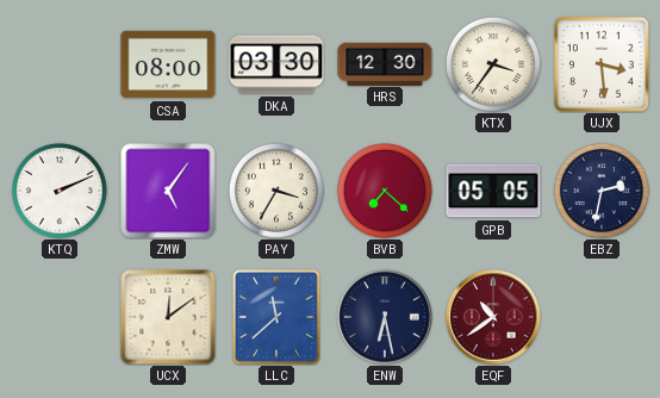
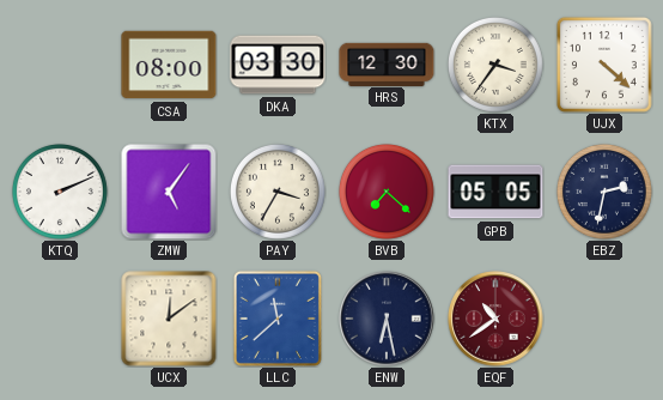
UJX: 3:29 -> 4:22
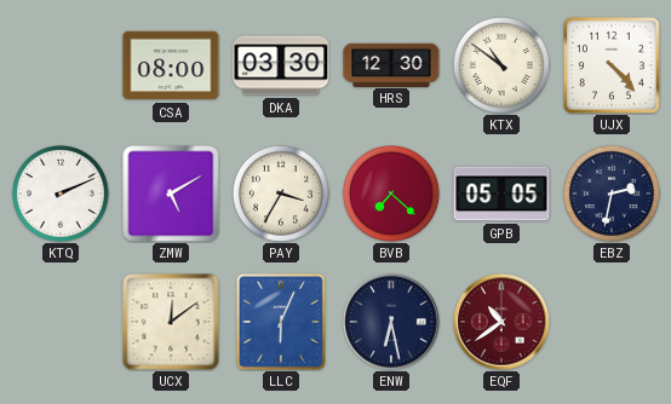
KTX: 3:36 -> 10:51
UJX: 4:22 -> 4:23
ZMW: 5:06 -> 5:10
LLC: 11:38 -> 6:04
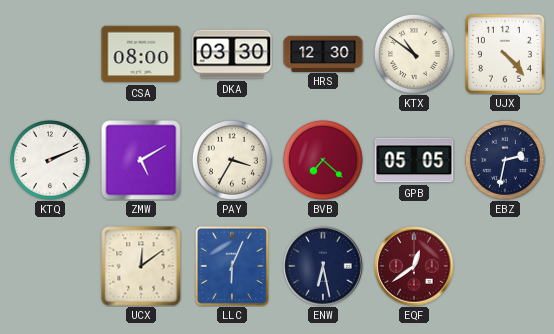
EQF: 10:39 -> 12:39
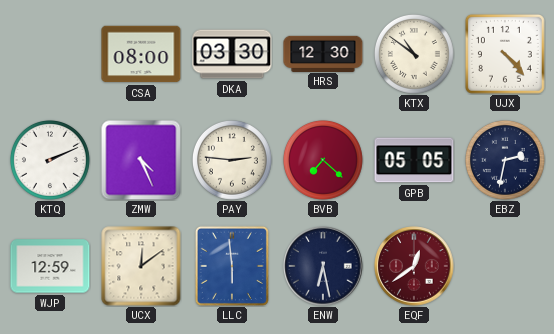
ZMW: 5:10 -> 4:26
PAY: 3:35 -> 2:46
WJP: none -> 12:59
LLC: 6:04 -> 5:59
